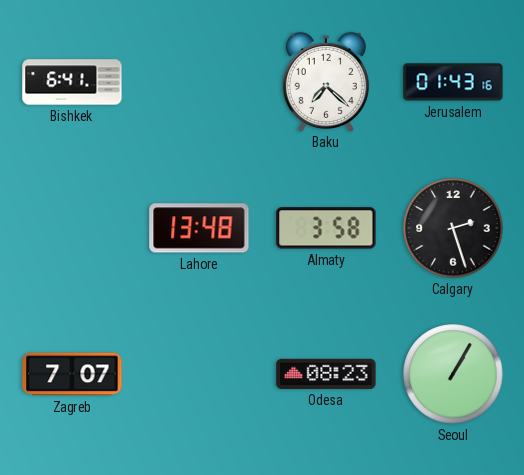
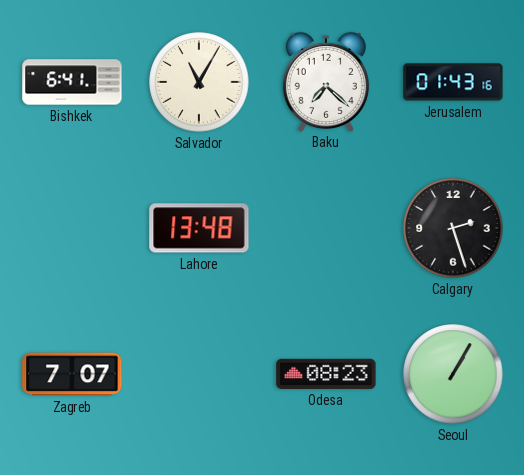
Salvador: none -> 11:05
Almaty: 3:58 -> none
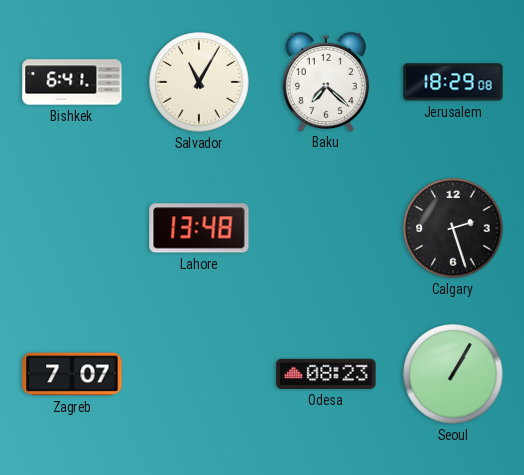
Jerusalem: 01:43 -> 18:29
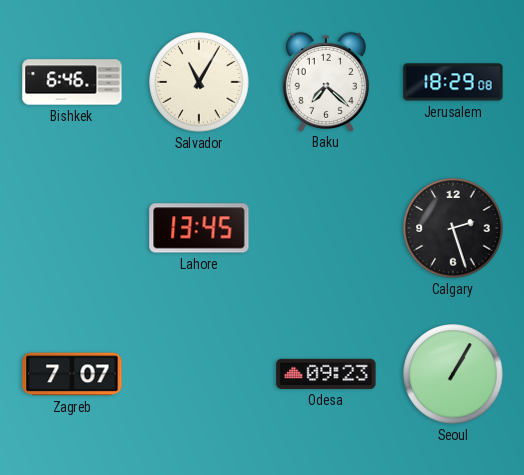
Bishkek: 6:41 -> 6:46
Lahore: 13:48 -> 13:45
Odesa: 08:23 -> 09:23
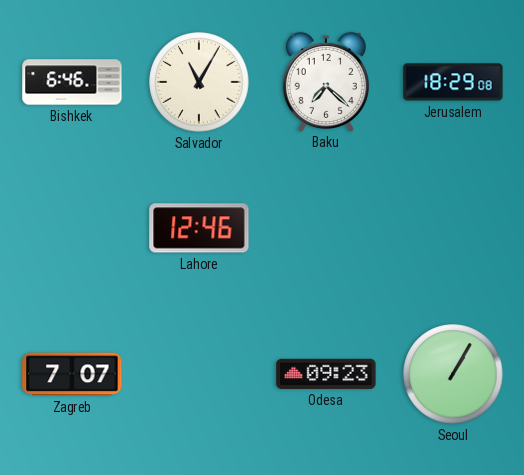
Lahore: 13:45 -> 12:46
Calgary: 2:27 -> none
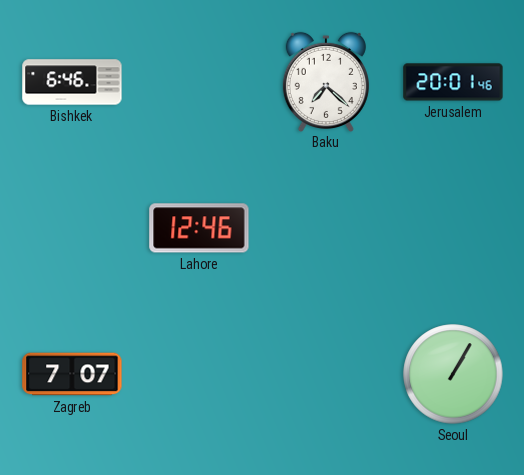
Salvador: 11:05 -> none
Jerusalem: 18:29 -> 20:01
Odesa: 09:23 -> none
